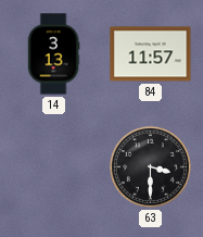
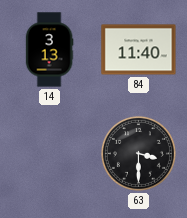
84: 11:57 -> 11:40
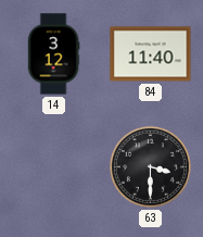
14: 3:13 -> 3:12
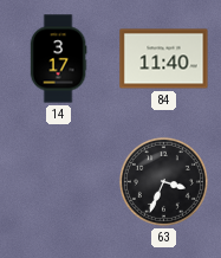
14: 3:12 -> 3:17
63: 3:30 -> 3:34
